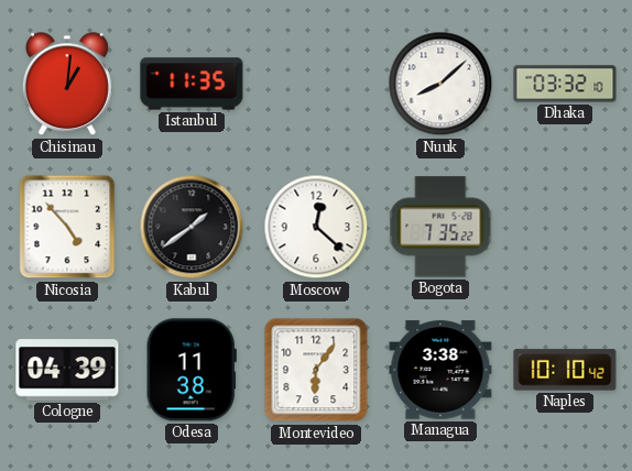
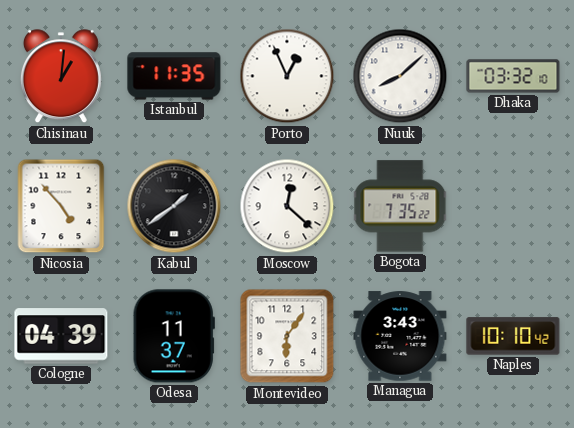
Porto: none -> 12:56
Odesa: 11:38 -> 11:37
Managua: 3:38 -> 3:43
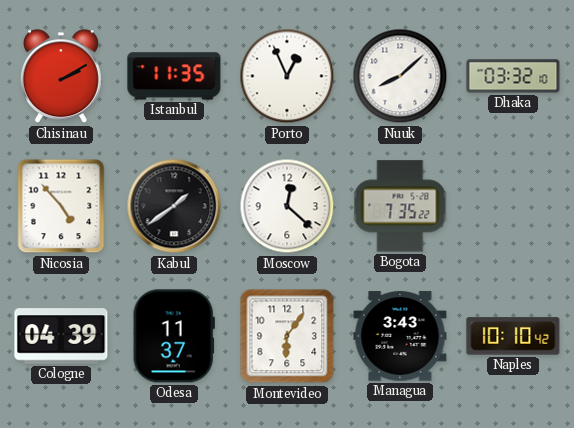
Chisinau: 1:01 -> 2:10
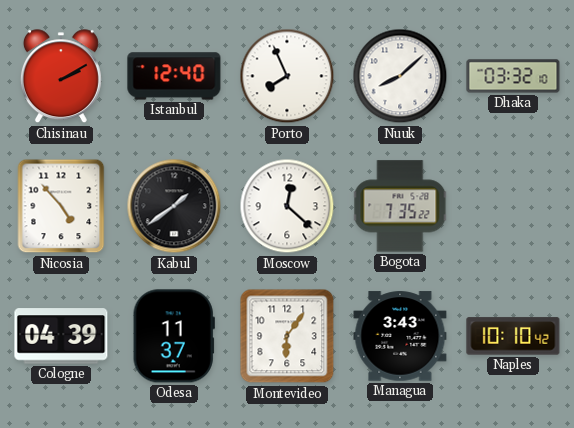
Istanbul: 11:35 -> 12:40
Porto: 12:56 -> 7:56
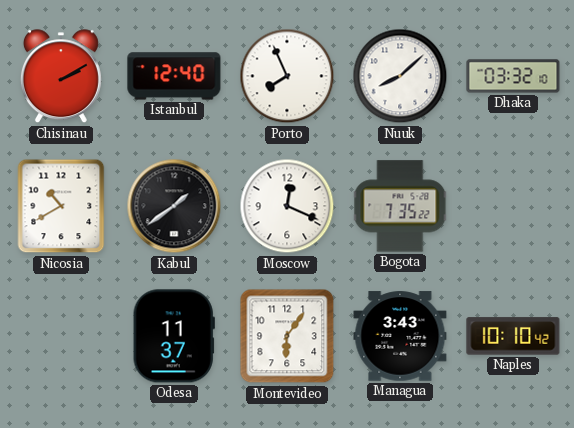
Nicosia: 4:53 -> 10:40
Moscow: 12:22 -> 12:19
Cologne: 04:39 -> none
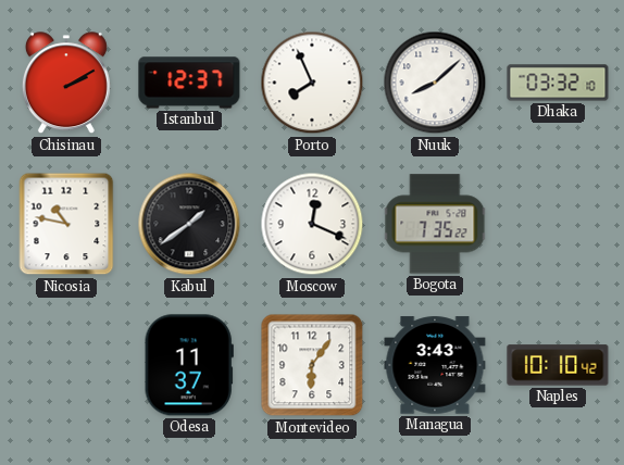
Istanbul: 12:40 -> 12:37
Nicosia: 10:40 -> 10:47
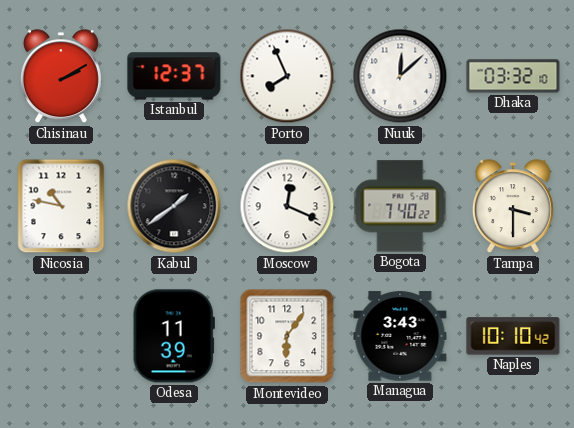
Nuuk: 8:08 -> 12:08
Bogota: 7:35 -> 7:40
Tampa: none -> 3:30
Odesa: 11:37 -> 11:39
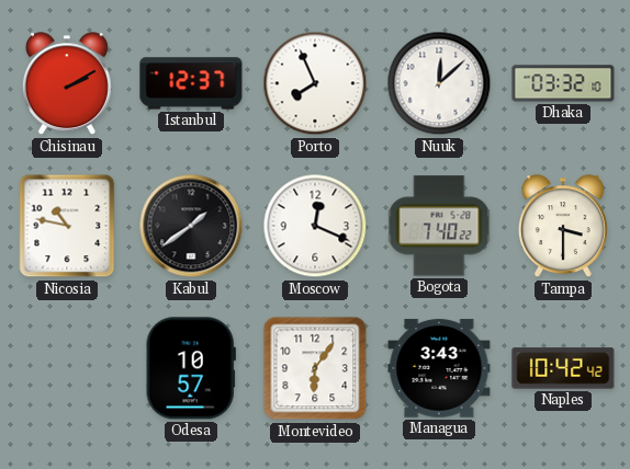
Odesa: 11:39 -> 10:57
Naples: 10:10 -> 10:42
